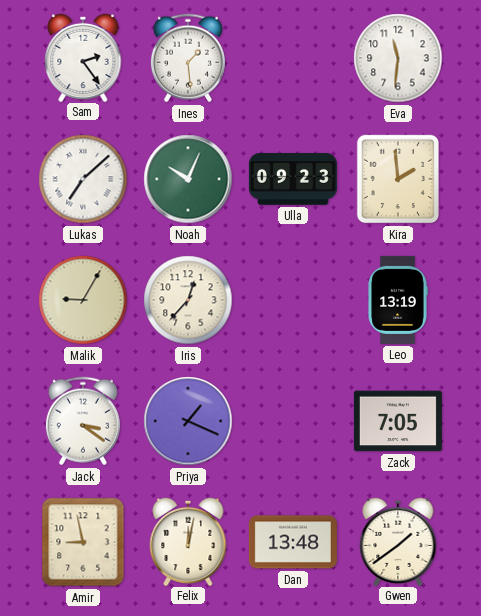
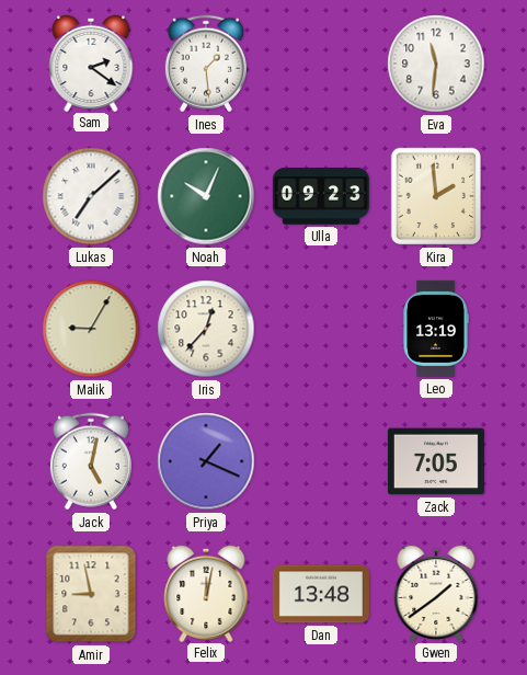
Sam: 2:24 -> 2:21
Jack: 3:21 -> 5:02
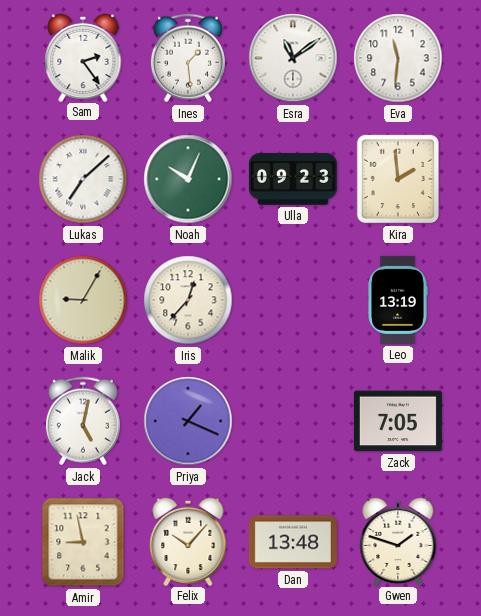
Sam: 2:21 -> 2:24
Esra: none -> 11:09
Felix: 12:02 -> 10:07
Gwen: 1:39 -> 1:48
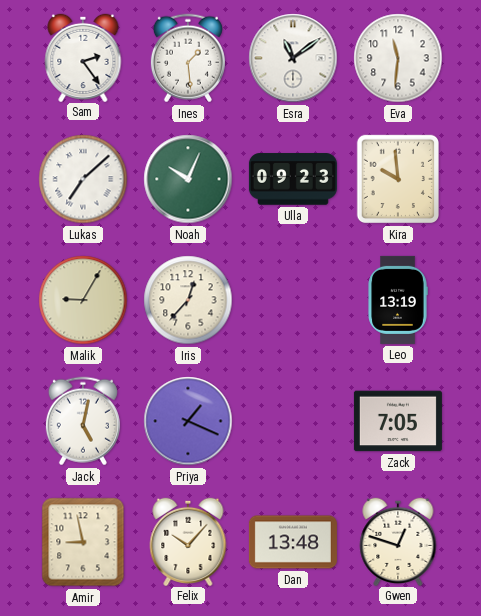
Kira: 1:59 -> 9:59
Gwen: 1:48 -> 12:48
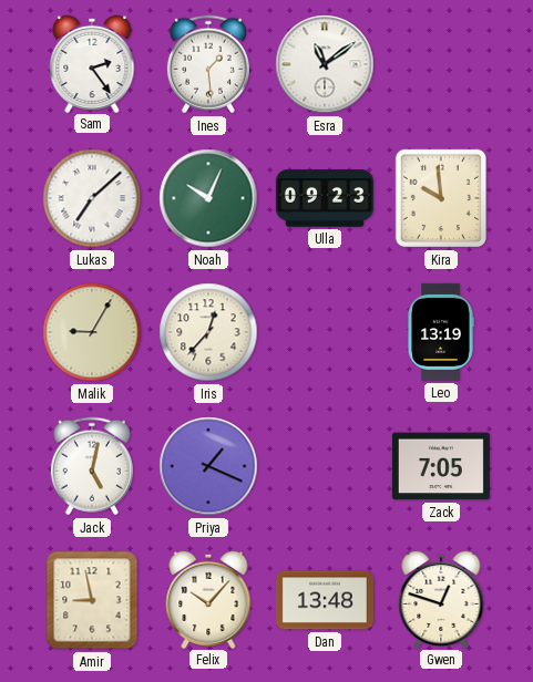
Eva: 11:31 -> none
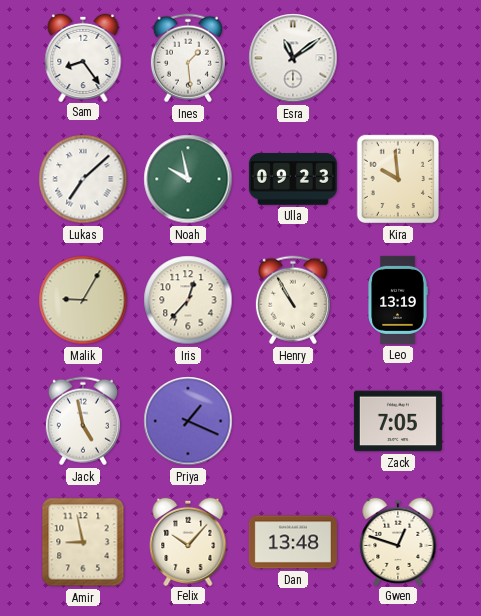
Sam: 2:24 -> 8:24
Noah: 10:04 -> 9:58
Henry: none -> 10:55
Jack: 5:02 -> 4:58
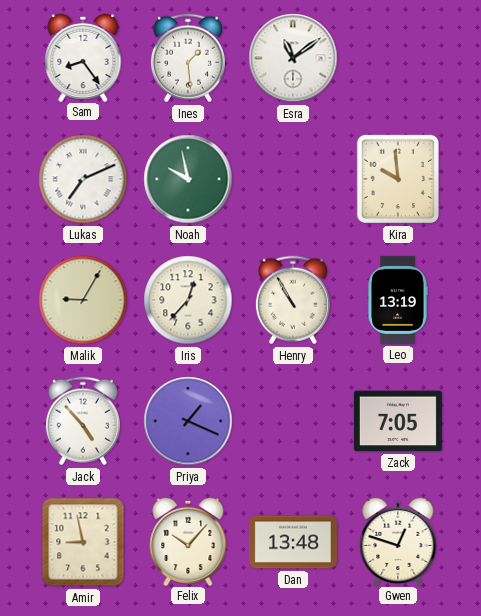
Lukas: 7:08 -> 7:11
Ulla: 09:23 -> none
Jack: 4:58 -> 4:53
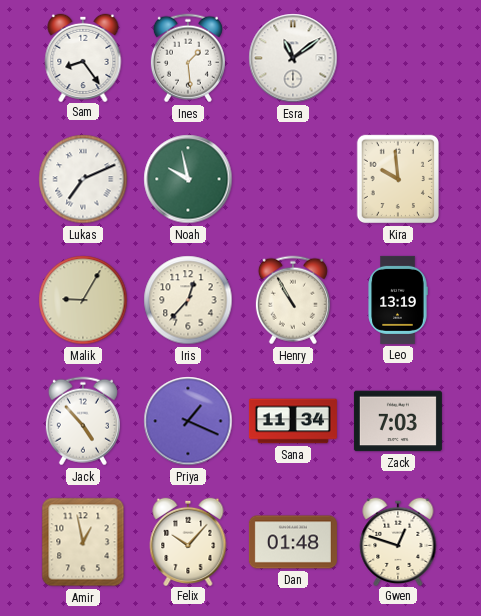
Sana: none -> 11:34
Zack: 7:05 -> 7:03
Amir: 8:58 -> 12:58
Dan: 13:48 -> 01:48
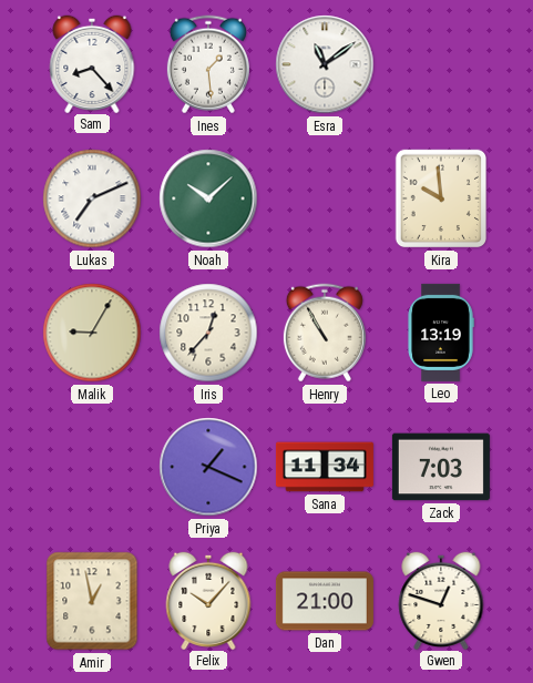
Sam: 8:24 -> 8:23
Noah: 9:58 -> 10:08
Jack: 4:53 -> none
Dan: 01:48 -> 21:00
